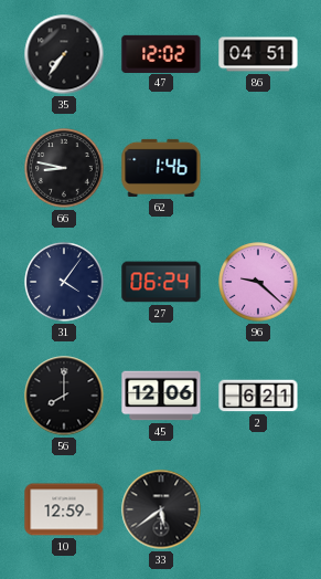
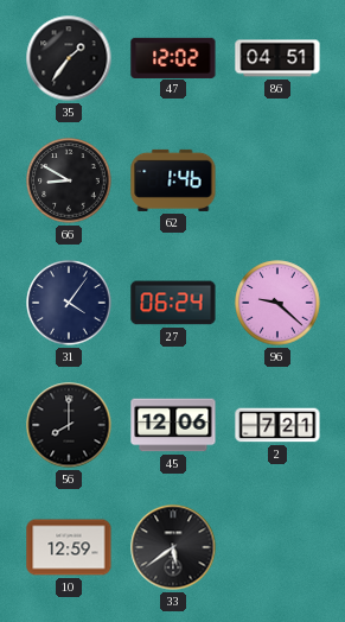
35: 7:36 -> 1:36
66: 8:47 -> 8:50
2: 6:21 -> 7:21
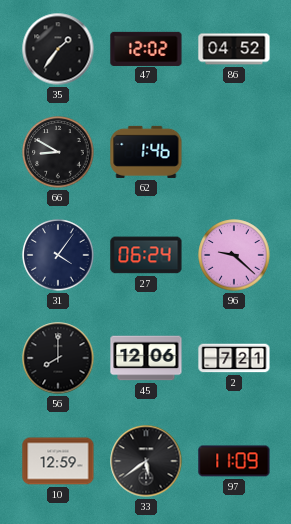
86: 04:51 -> 04:52
97: none -> 11:09
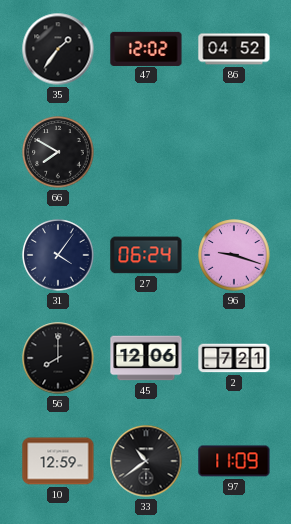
66: 8:50 -> 7:50
62: 1:46 -> none
96: 9:22 -> 9:18
33: 5:39 -> 10:39
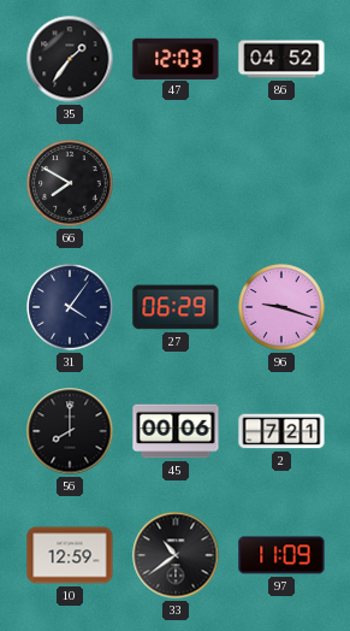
47: 12:02 -> 12:03
27: 06:24 -> 06:29
45: 12:06 -> 00:06
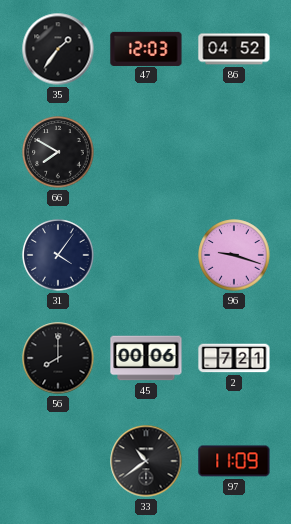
27: 06:29 -> none
10: 12:59 -> none
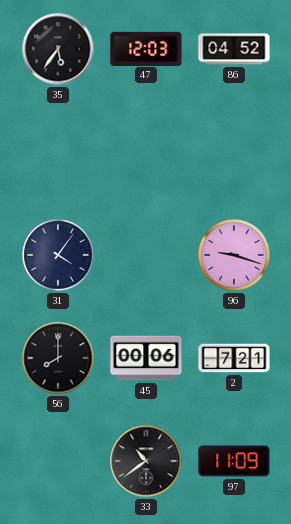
35: 1:36 -> 5:36
66: 7:50 -> none
